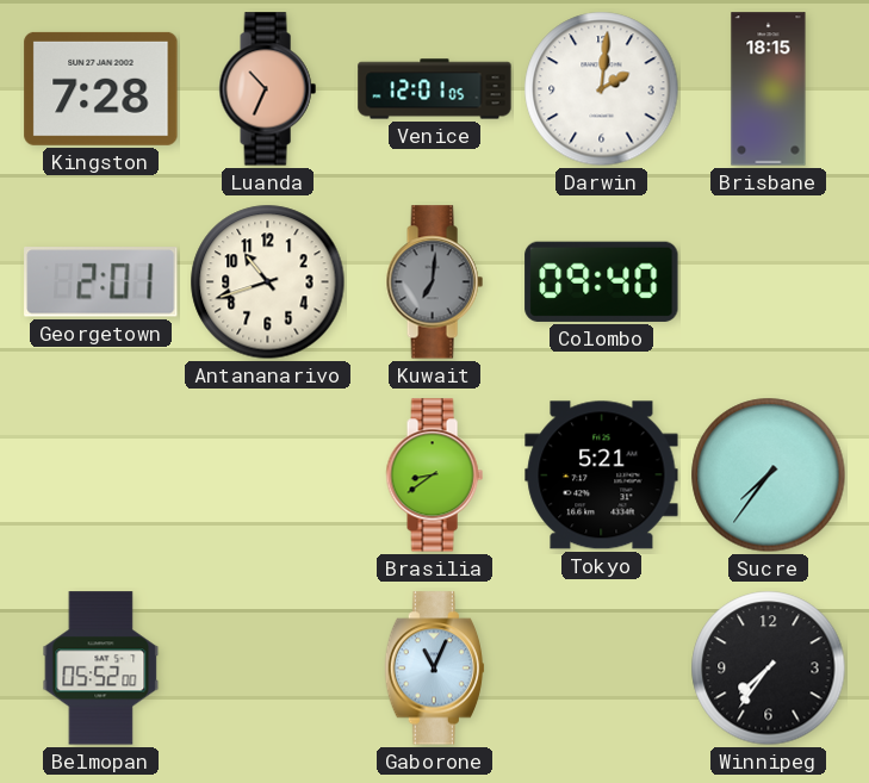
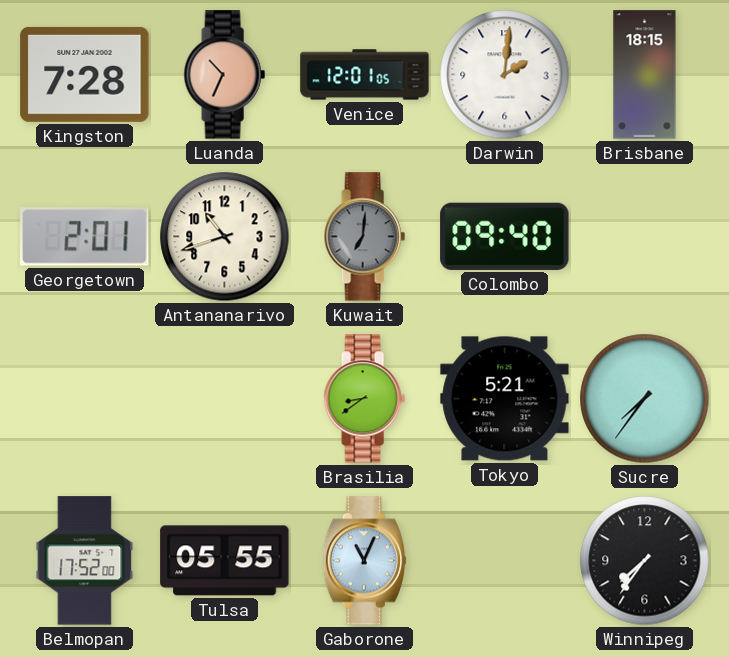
Belmopan: 05:52 -> 17:52
Tulsa: none -> 05:55
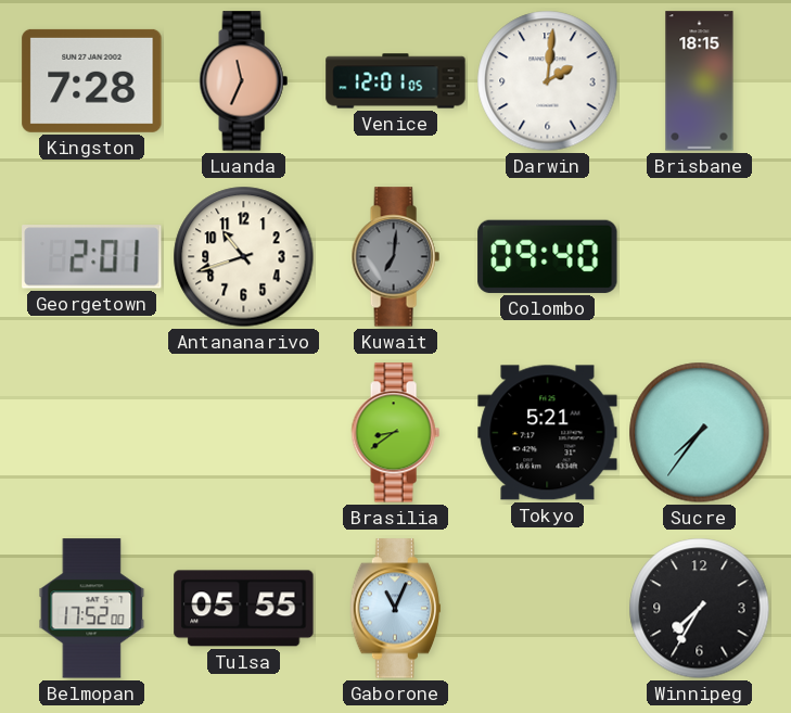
Luanda: 10:34 -> 11:34
Winnipeg: 7:36 -> 7:35
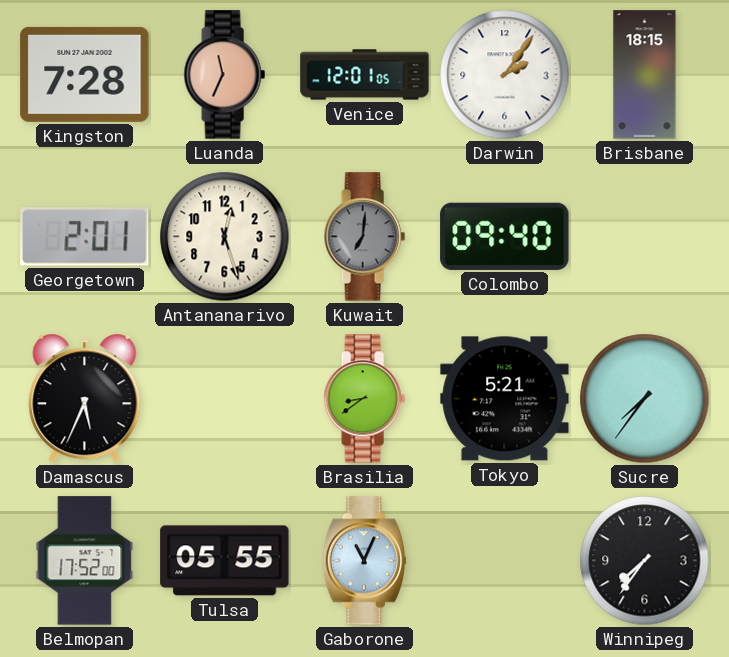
Darwin: 2:01 -> 2:06
Antananarivo: 10:42 -> 12:27
Damascus: none -> 5:34
Winnipeg: 7:35 -> 7:36
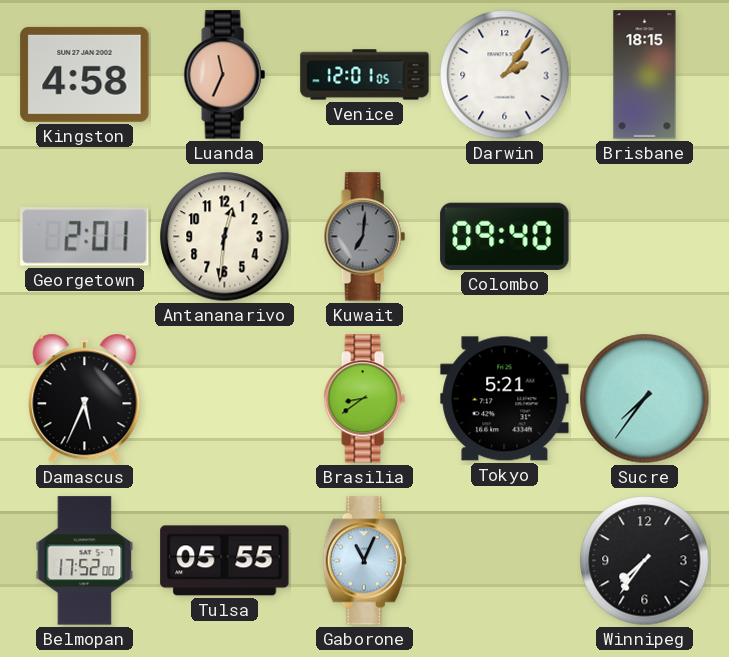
Kingston: 7:28 -> 4:58
Antananarivo: 12:27 -> 12:31
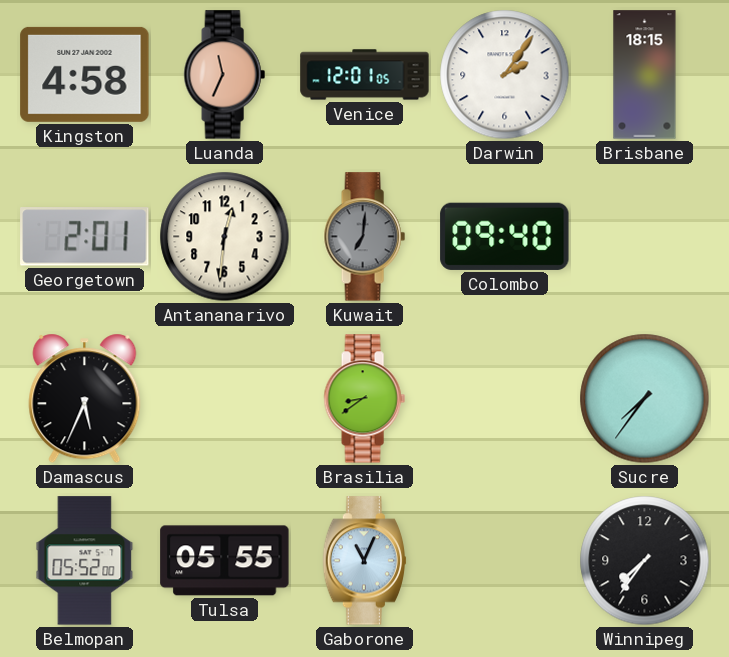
Tokyo: 5:21 -> none
Belmopan: 17:52 -> 05:52
